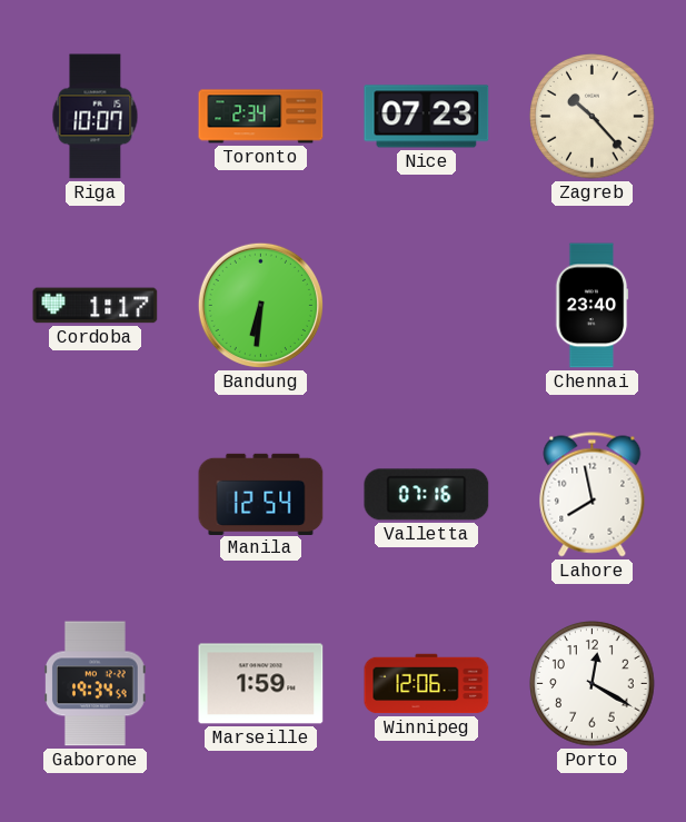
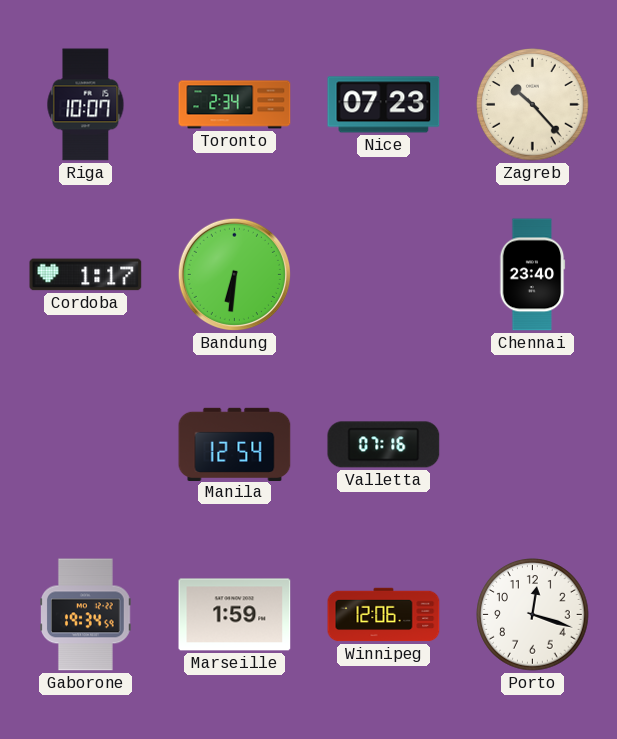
Lahore: 7:58 -> none
Porto: 12:20 -> 12:18
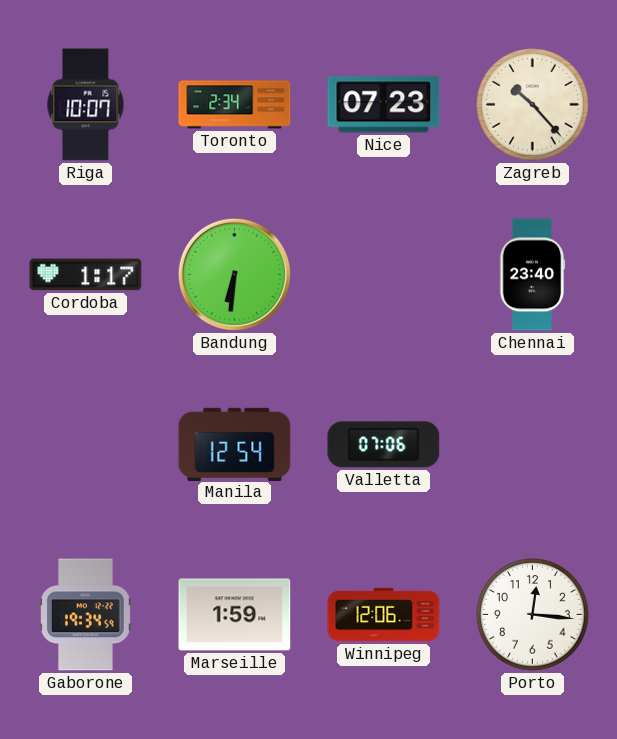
Valletta: 07:16 -> 07:06
Porto: 12:18 -> 12:16
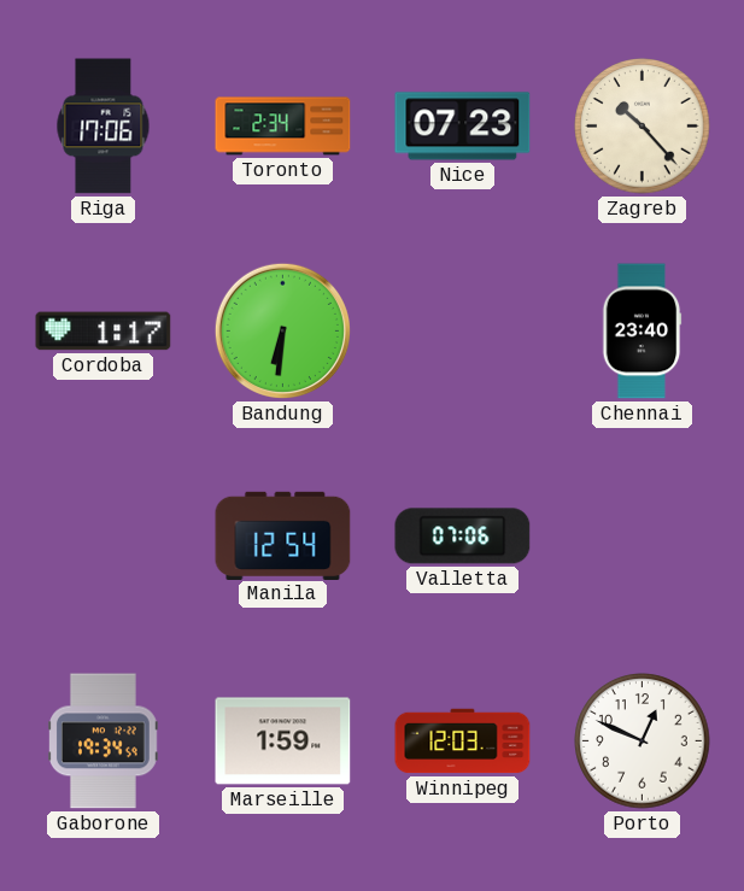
Riga: 10:07 -> 17:06
Winnipeg: 12:06 -> 12:03
Porto: 12:16 -> 12:49
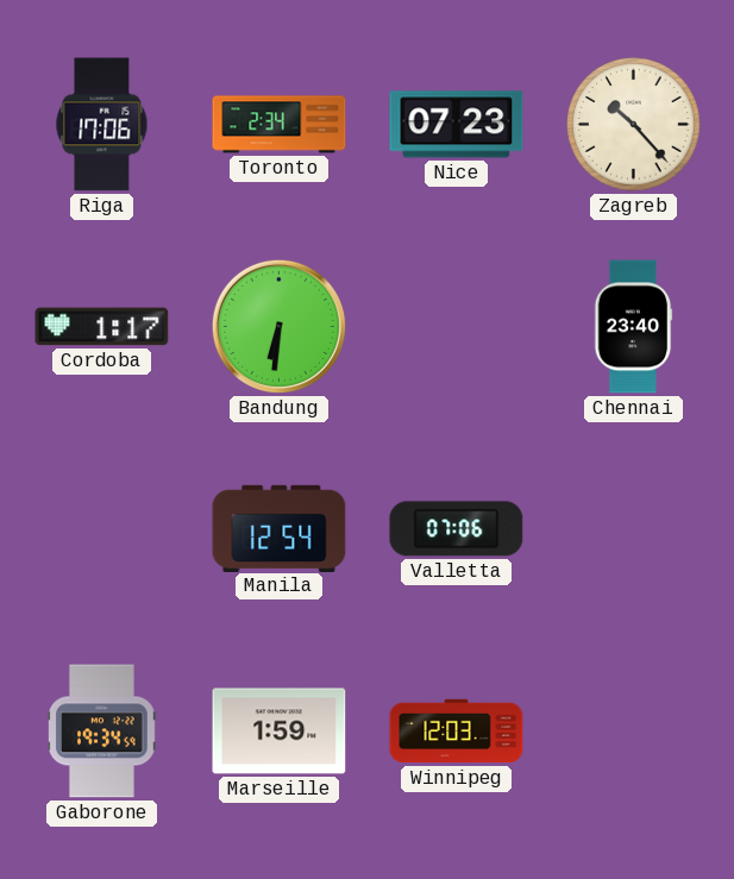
Porto: 12:49 -> none
